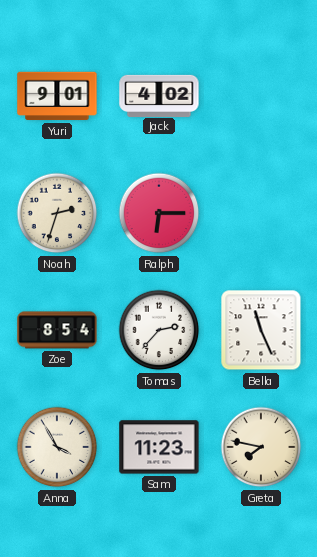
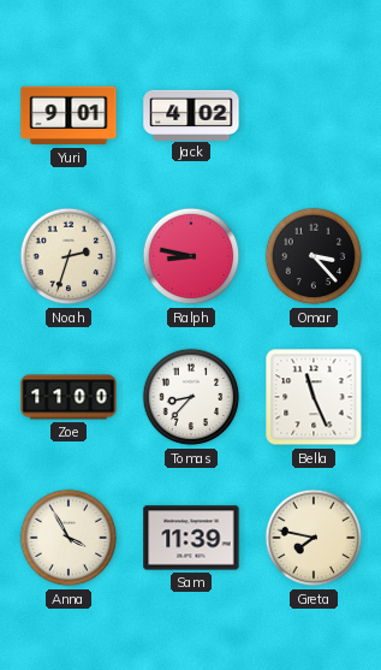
Ralph: 6:15 -> 8:47
Omar: none -> 3:23
Zoe: 8:54 -> 11:00
Tomas: 2:37 -> 8:37
Sam: 11:23 -> 11:39
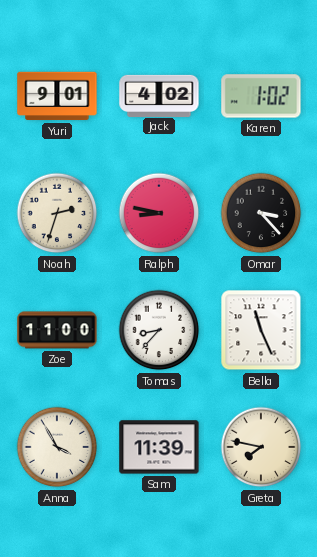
Karen: none -> 1:02
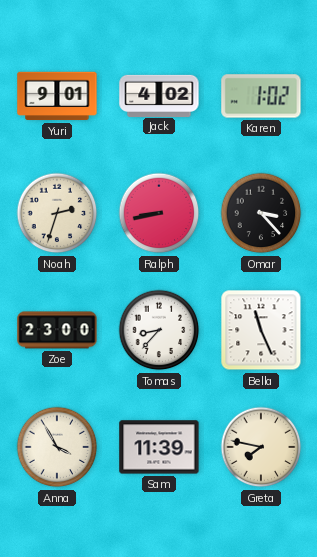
Ralph: 8:47 -> 8:43
Zoe: 11:00 -> 23:00
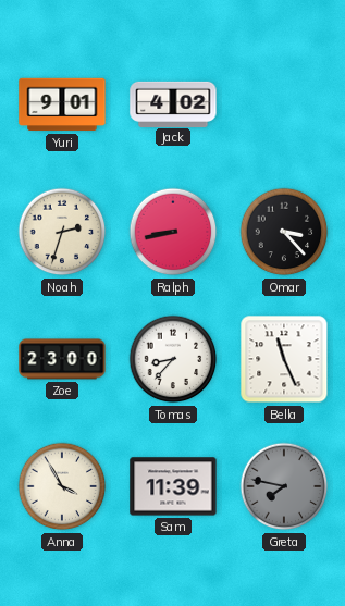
Karen: 1:02 -> none
Greta dial: cream -> grey
